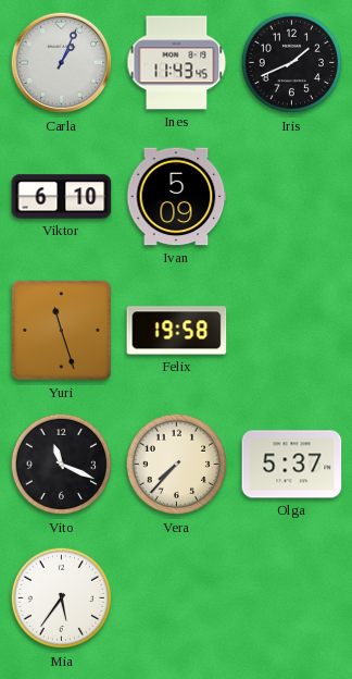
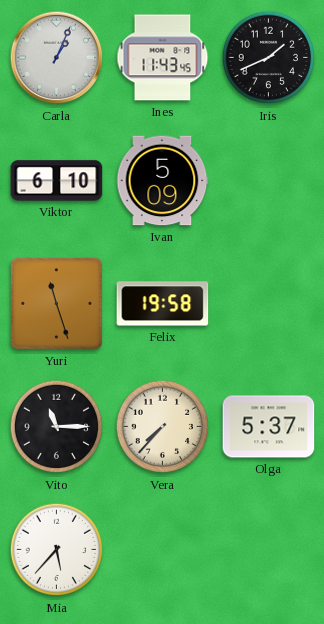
Vito: 11:19 -> 11:15
Mia: 5:36 -> 5:37
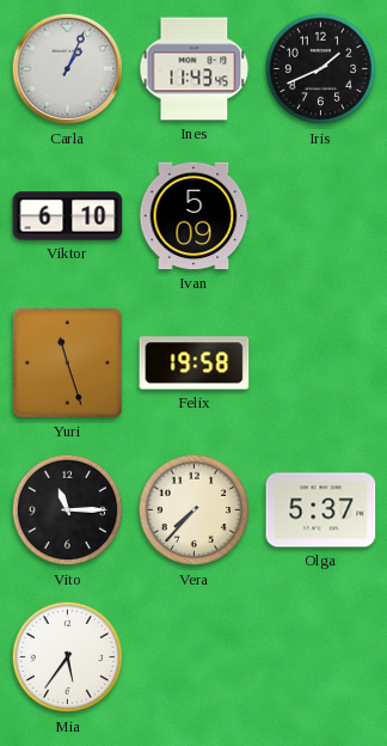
Mia: 5:37 -> 5:36
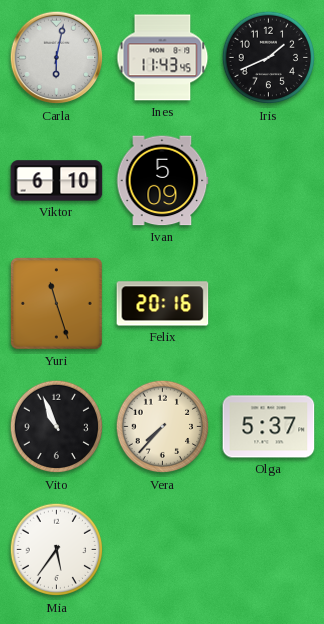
Carla: 1:04 -> 6:02
Felix: 19:58 -> 20:16
Vito: 11:15 -> 10:56
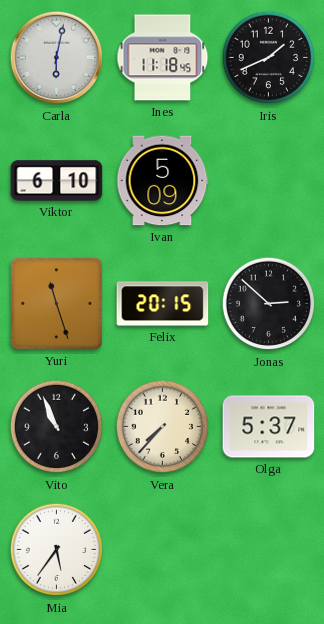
Ines: 11:43 -> 11:18
Felix: 20:16 -> 20:15
Jonas: none -> 2:52
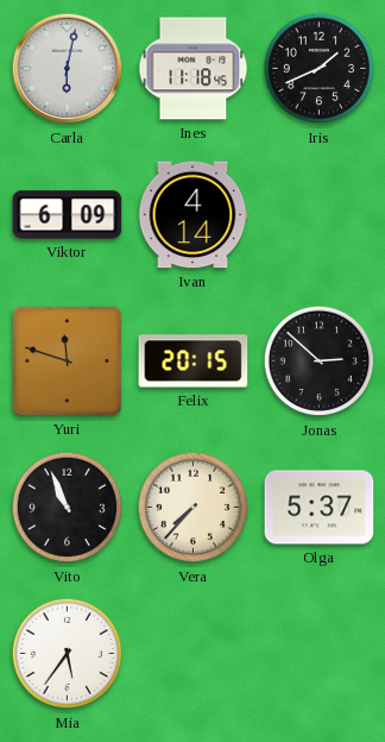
Viktor: 6:10 -> 6:09
Ivan: 5:09 -> 4:14
Yuri: 11:27 -> 11:48
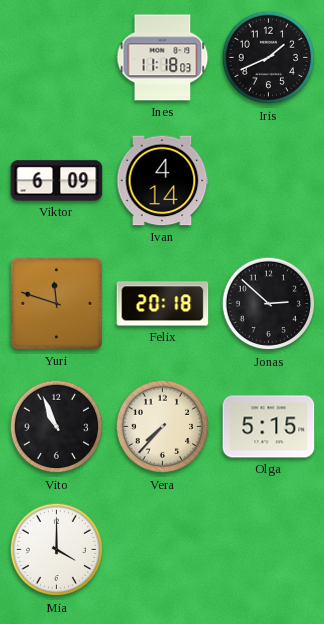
Carla: 6:02 -> none
Ines: 11:18:45 -> 11:18:03
Felix: 20:15 -> 20:18
Olga: 5:37 -> 5:15
Mia: 5:36 -> 4:00
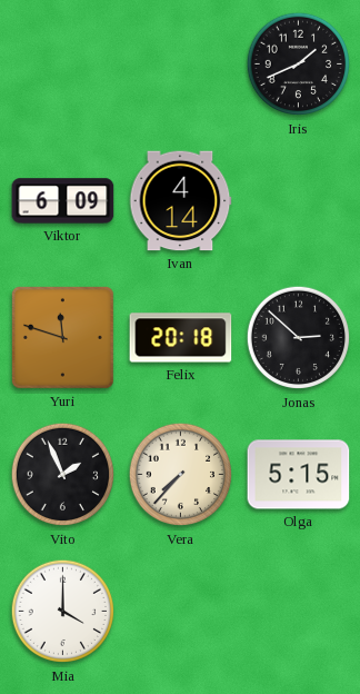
Ines: 11:18 -> none
Vito: 10:56 -> 1:56
